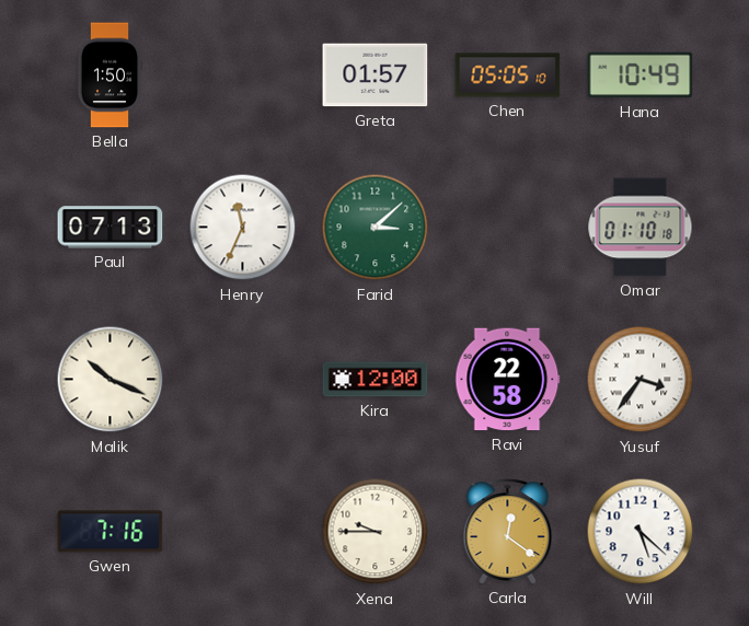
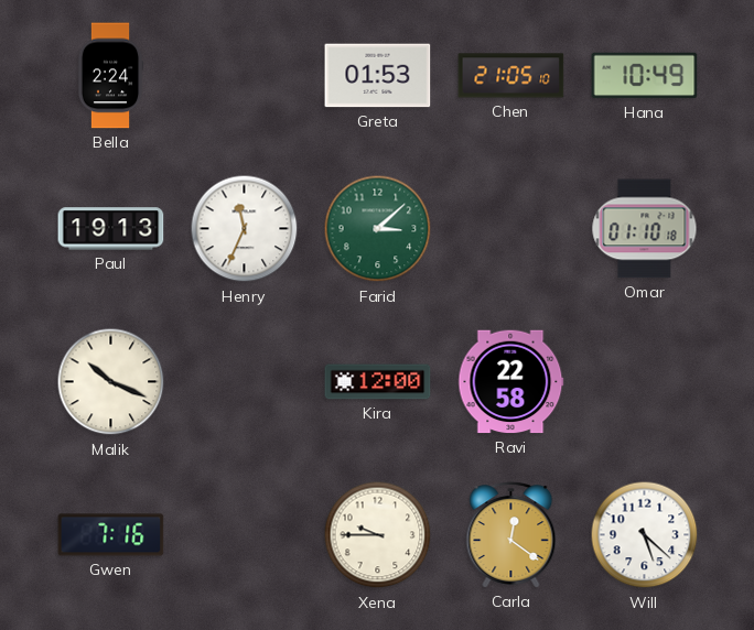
Bella: 1:50 -> 2:24
Greta: 01:57 -> 01:53
Chen: 05:05 -> 21:05
Paul: 07:13 -> 19:13
Yusuf: 3:36 -> none
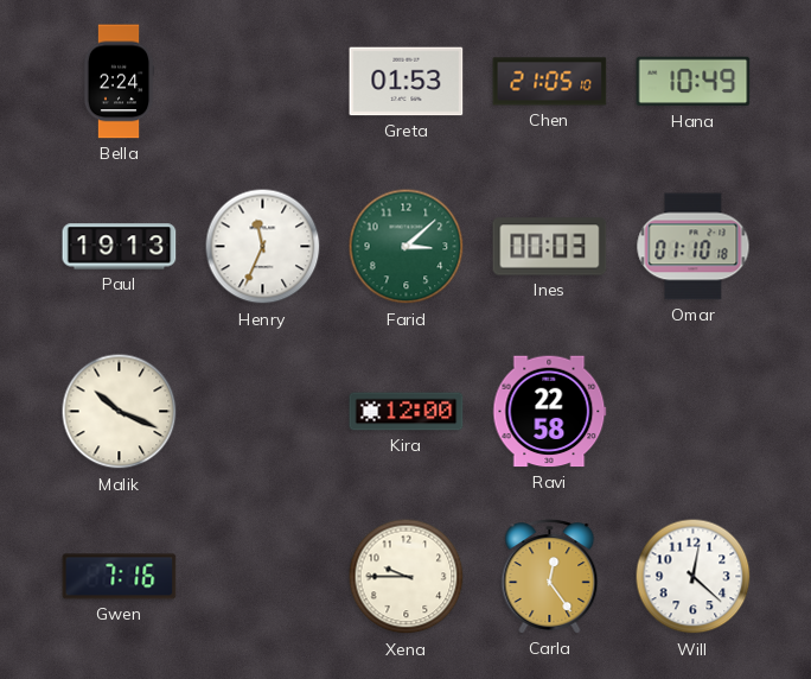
Ines: none -> 00:03
Carla: 12:21 -> 12:24
Will: 5:22 -> 12:22
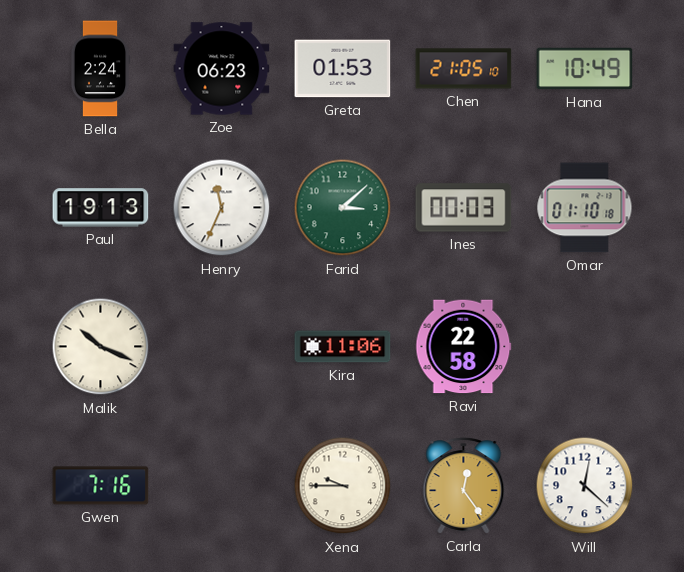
Zoe: none -> 06:23
Kira: 12:00 -> 11:06
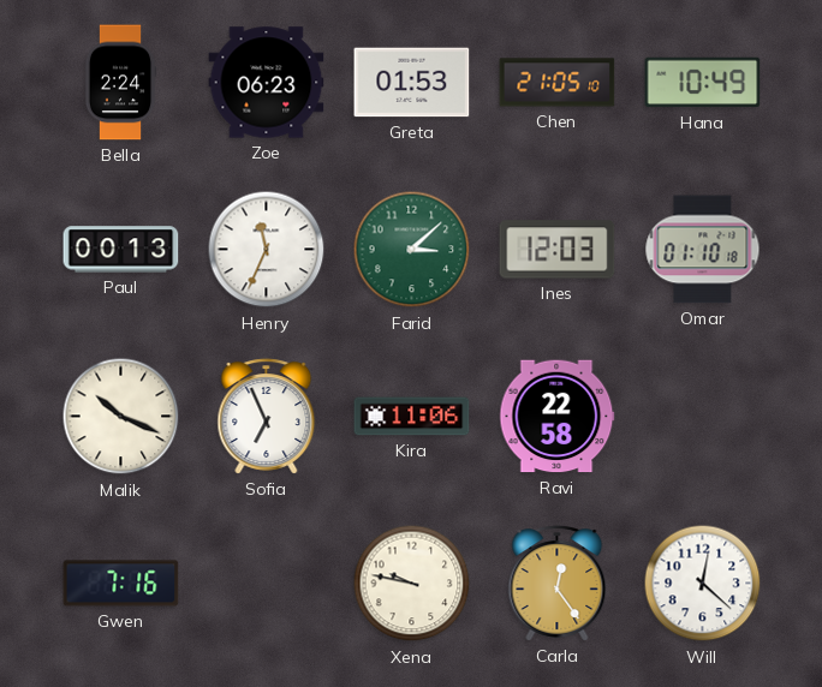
Paul: 19:13 -> 00:13
Ines: 00:03 -> 12:03
Sofia: none -> 6:56
Xena: 9:45 -> 9:47
